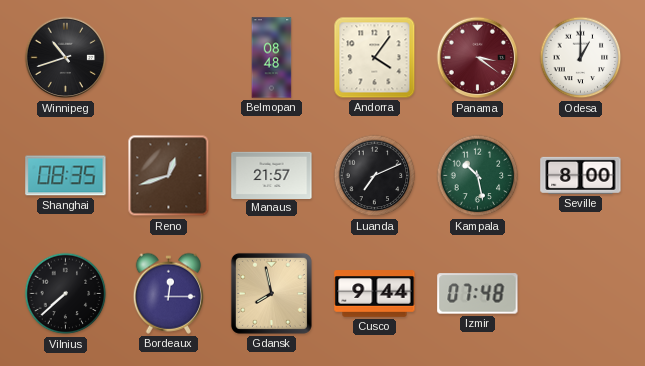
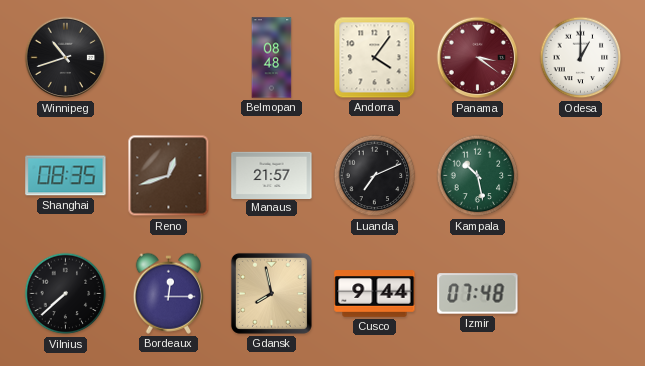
Seville: 8:00 -> none
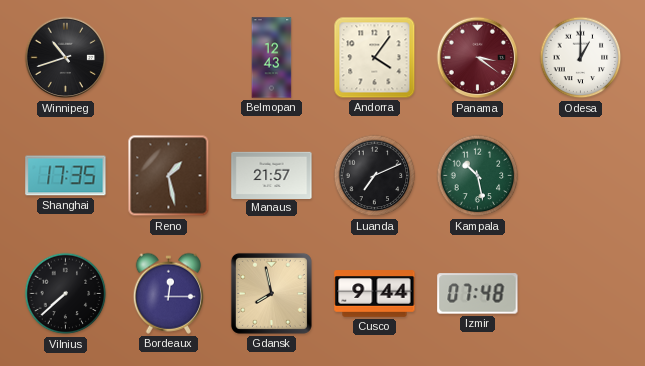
Belmopan: 08:48 -> 12:43
Shanghai: 08:35 -> 17:35
Reno: 12:42 -> 1:28
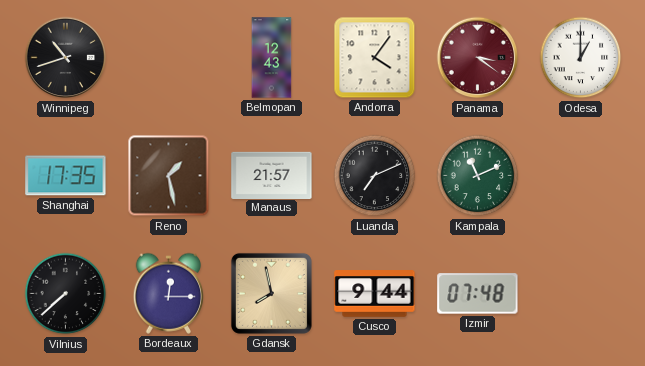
Kampala: 10:28 -> 11:11
